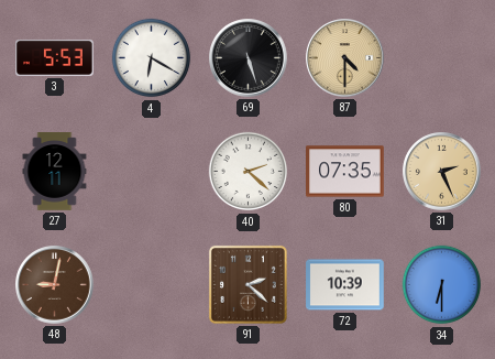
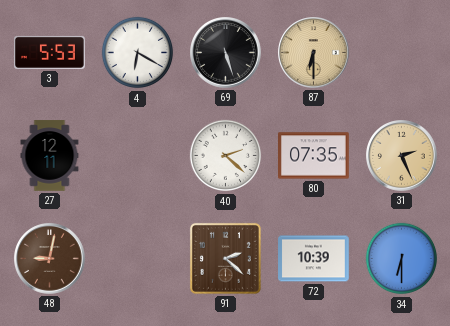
87: 4:30 -> 6:30
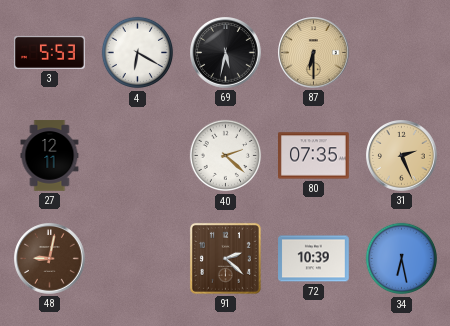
69: 5:27 -> 5:32
34: 6:30 -> 6:28
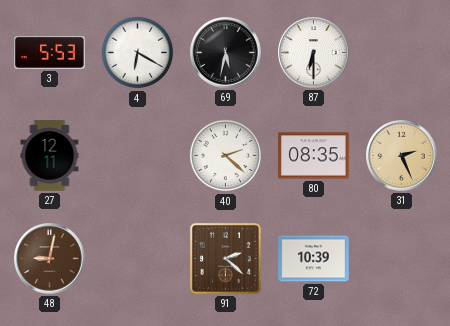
87 dial: champagne -> white
80: 07:35 -> 08:35
34: 6:28 -> none
